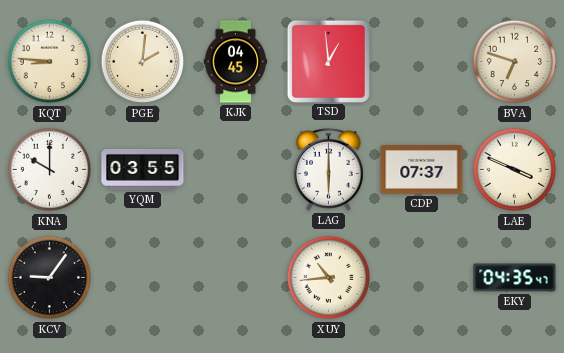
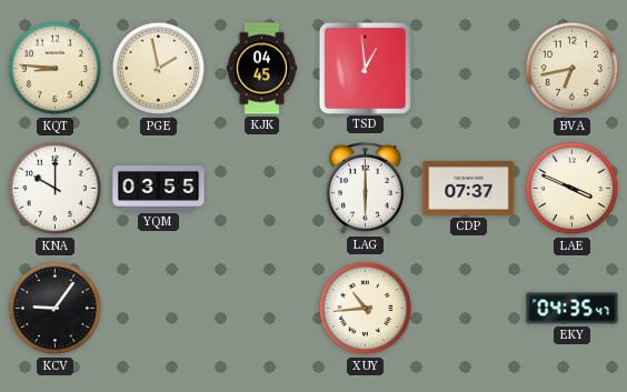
PGE: 2:01 -> 1:58
BVA: 6:48 -> 6:43
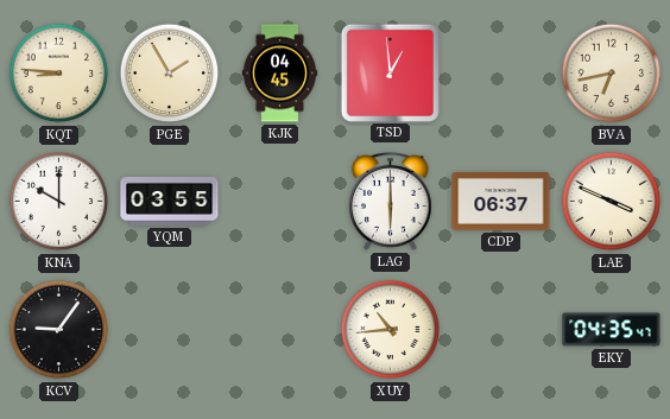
PGE: 1:58 -> 1:55
CDP: 07:37 -> 06:37
